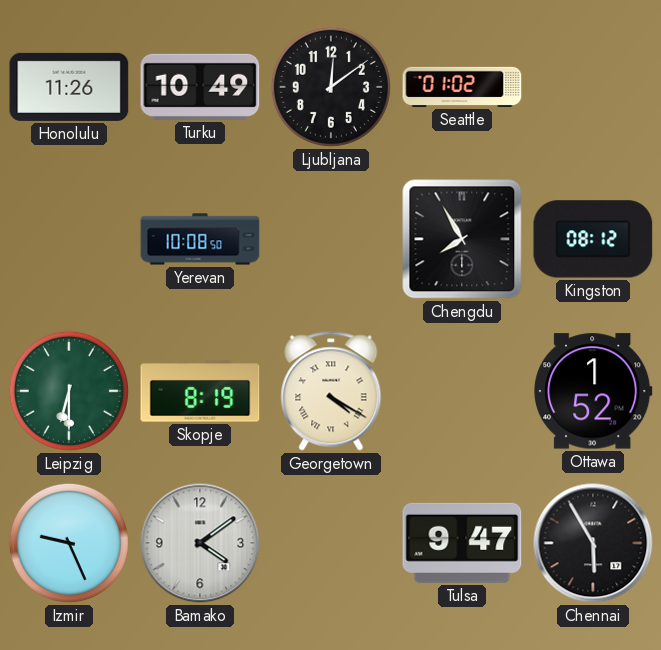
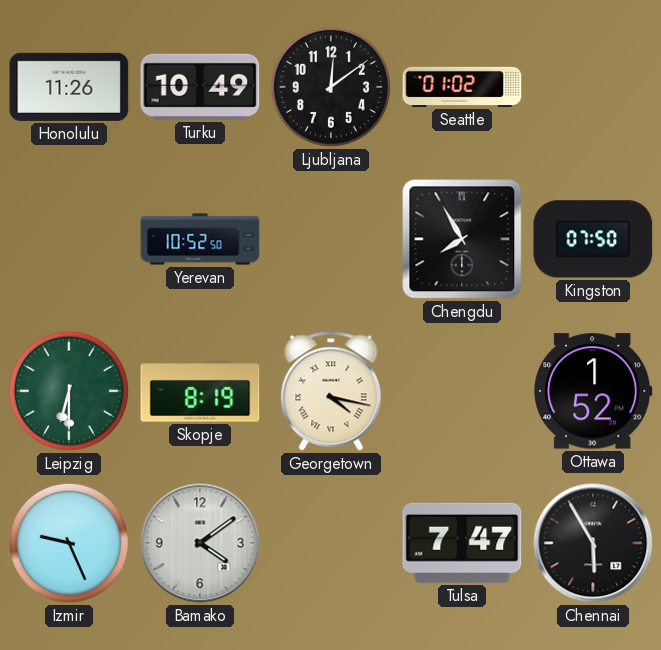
Yerevan: 10:08 -> 10:52
Kingston: 08:12 -> 07:50
Georgetown: 4:20 -> 4:17
Tulsa: 9:47 -> 7:47
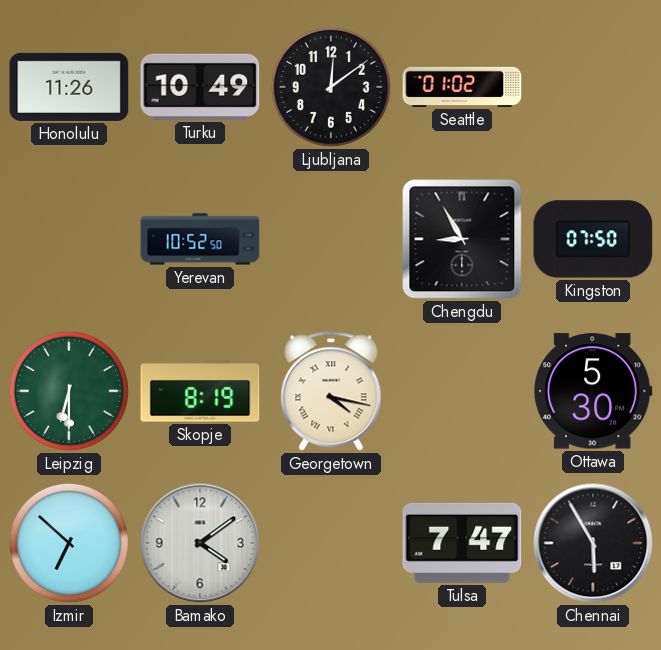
Chengdu: 7:55 -> 8:55
Ottawa: 1:52 -> 5:30
Izmir: 9:26 -> 6:52
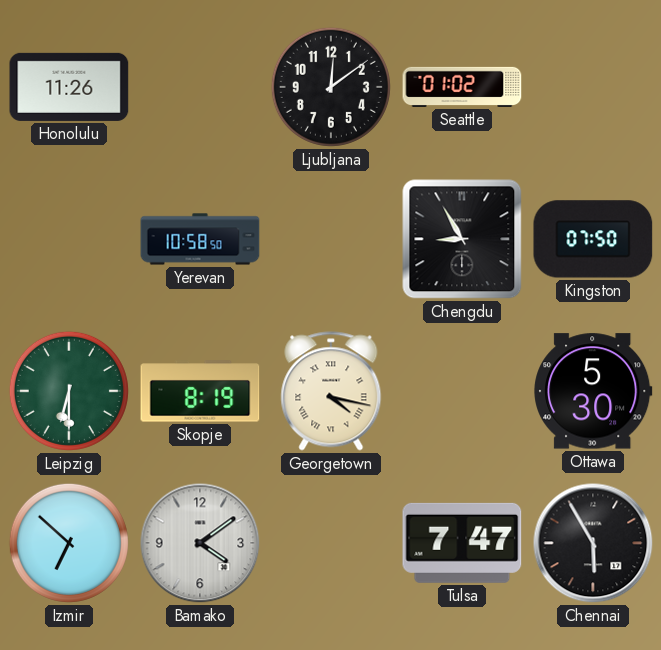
Turku: 10:49 -> none
Yerevan: 10:52 -> 10:58
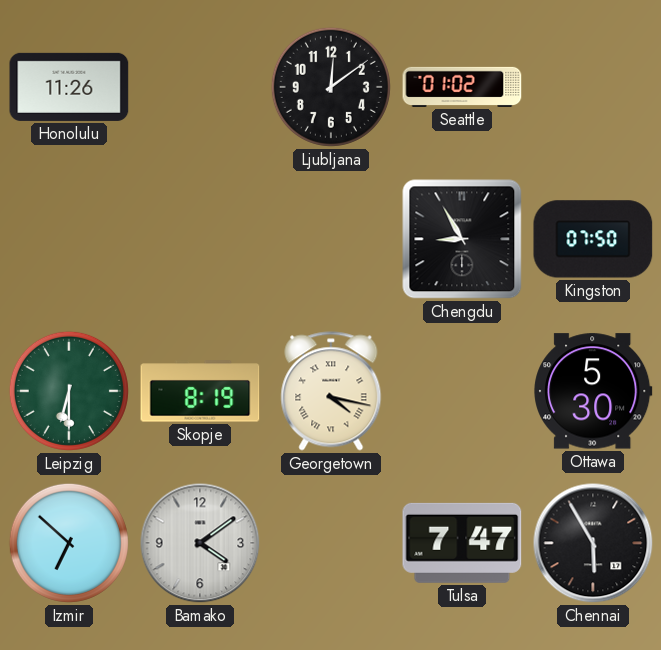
Yerevan: 10:58 -> none
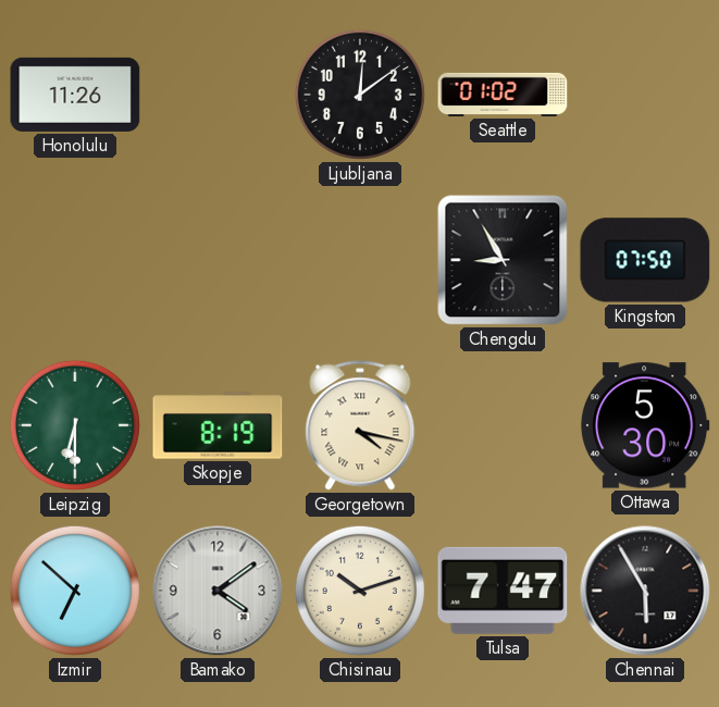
Chisinau: none -> 10:12
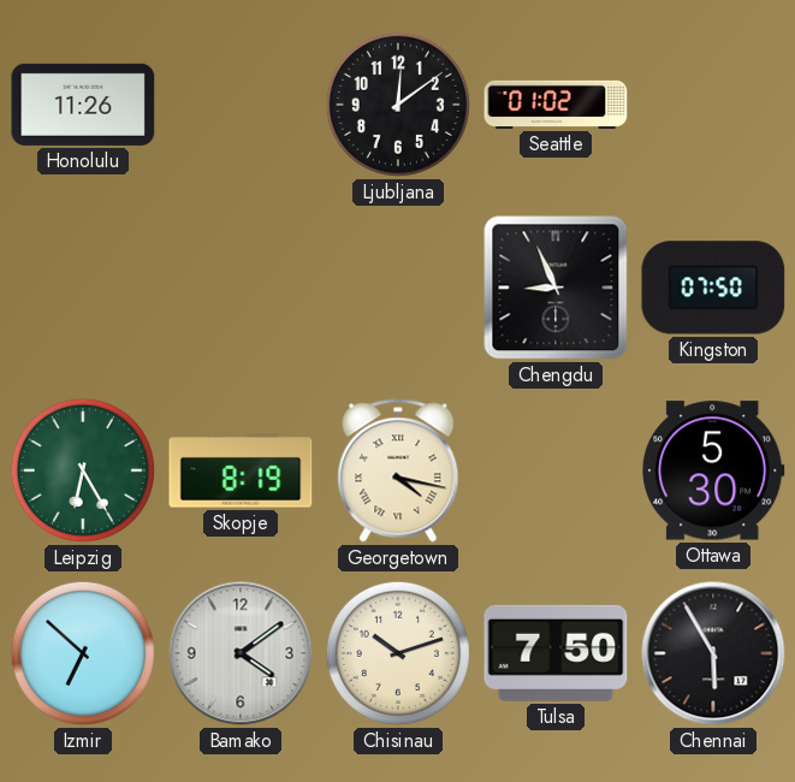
Chengdu: 8:55 -> 8:56
Leipzig: 6:30 -> 6:25
Tulsa: 7:47 -> 7:50
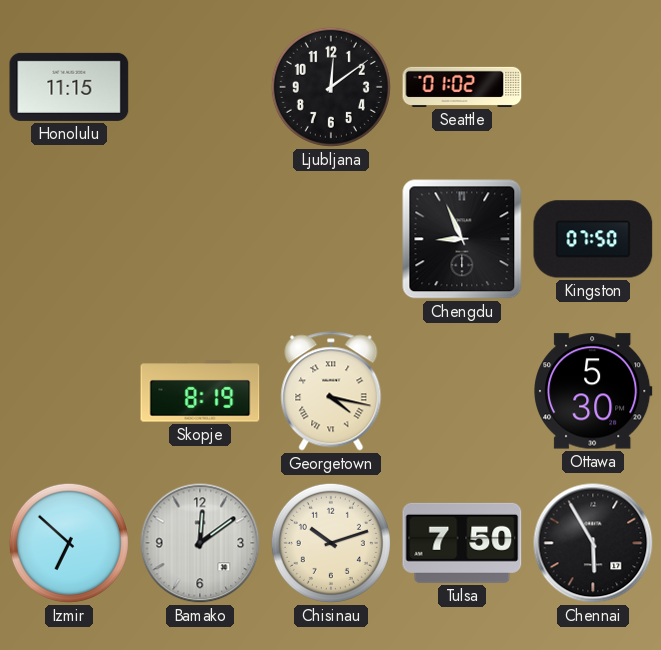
Honolulu: 11:26 -> 11:15
Leipzig: 6:25 -> none
Bamako: 4:09 -> 12:09
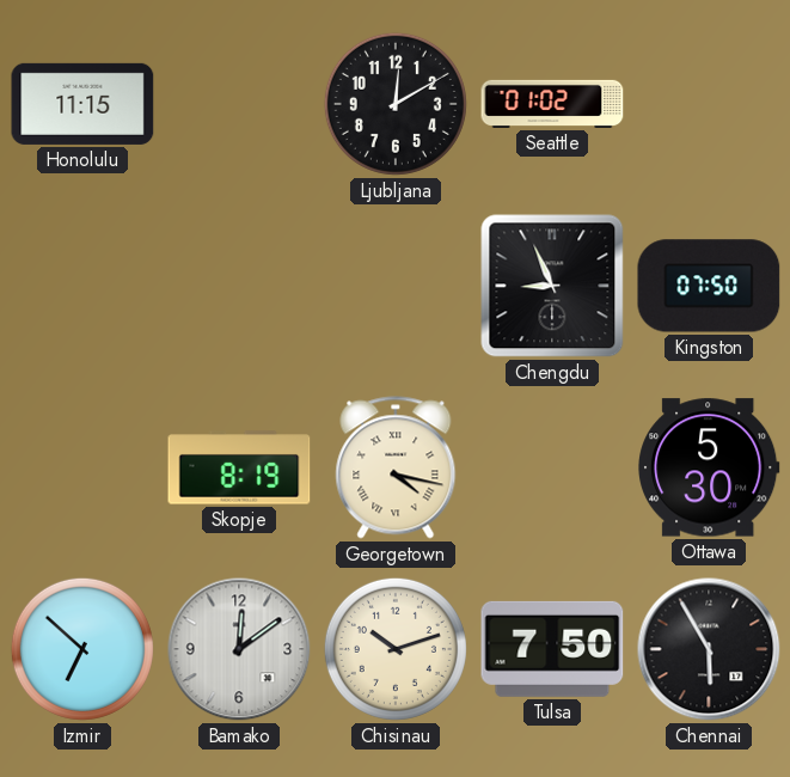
Ljubljana: 12:09 -> 12:10
